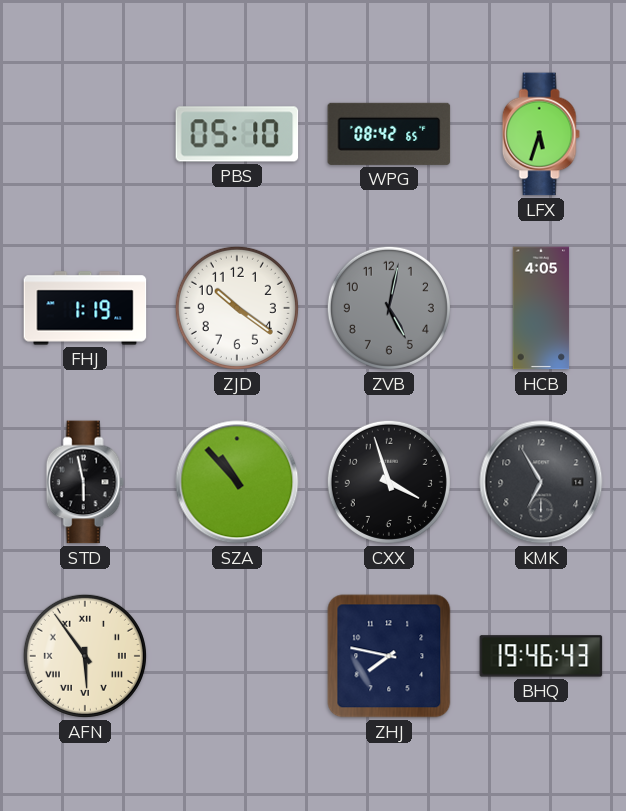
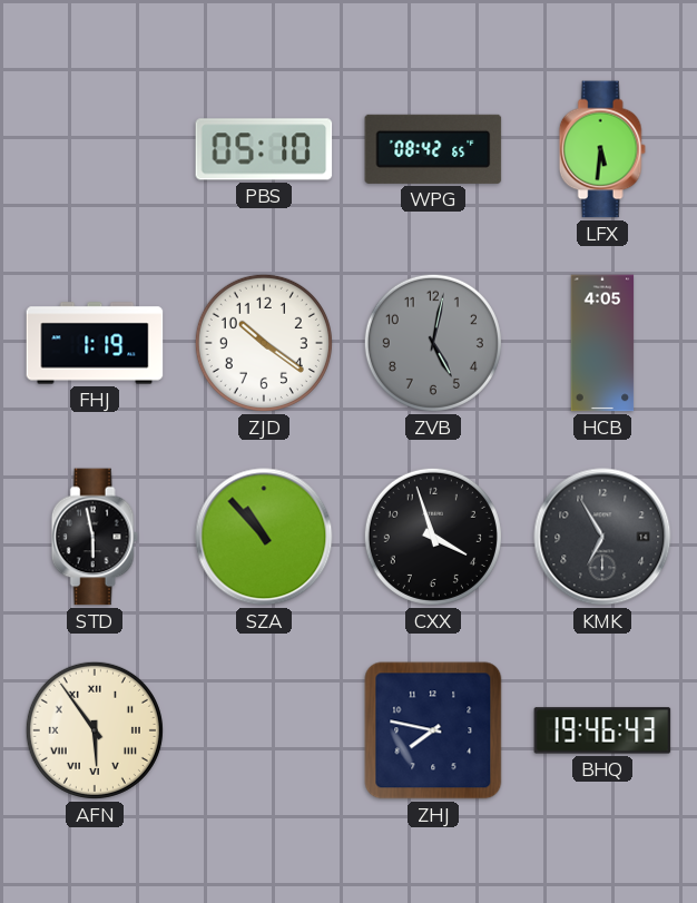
LFX: 5:33 -> 5:31
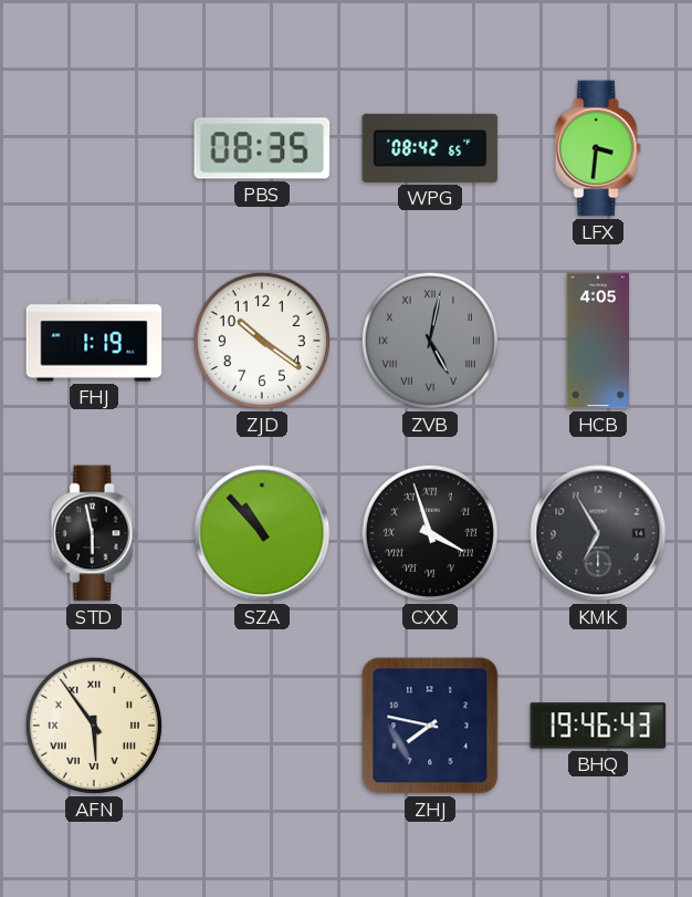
PBS: 05:10 -> 08:35
LFX: 5:31 -> 3:31
ZVB numerals: Arabic -> Roman
CXX numerals: Arabic -> Roman
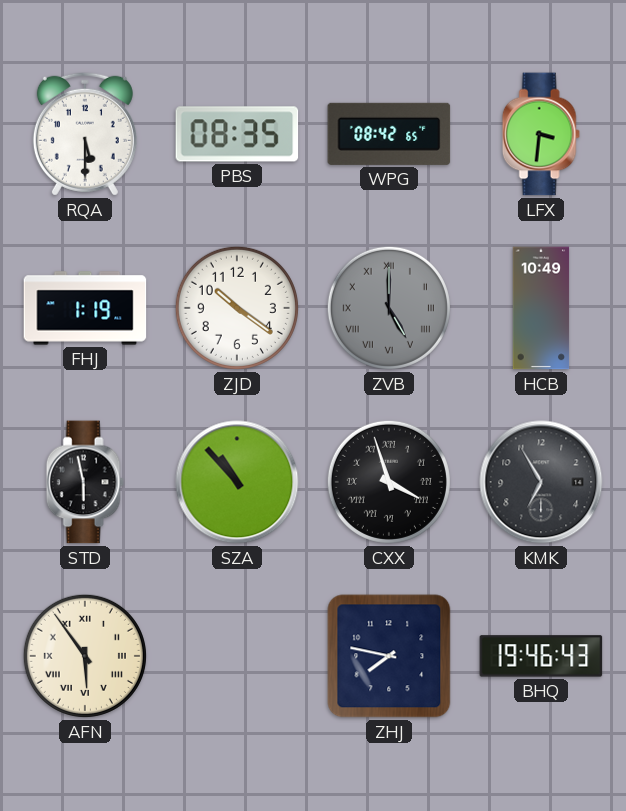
RQA: none -> 5:30
ZVB: 5:02 -> 5:00
HCB: 4:05 -> 10:49
